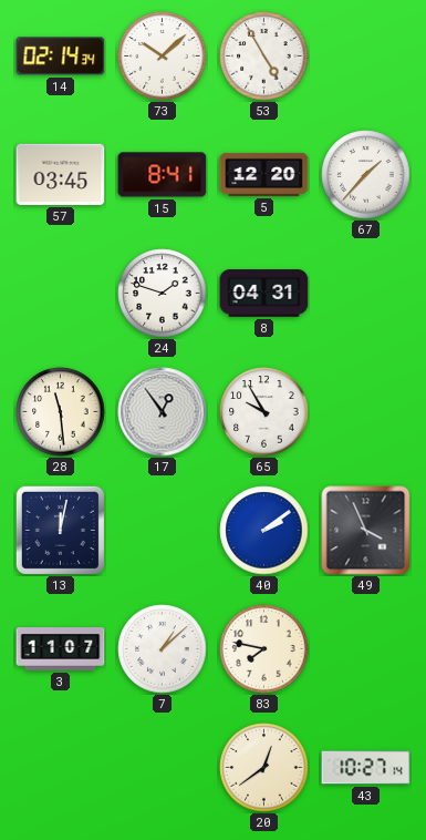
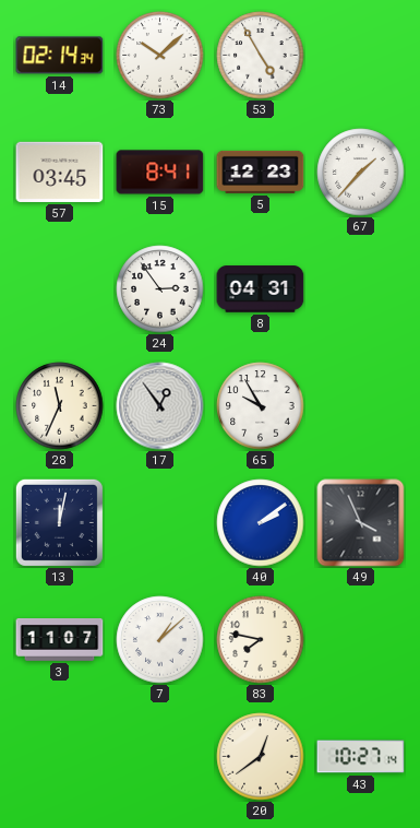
5: 12:20 -> 12:23
24: 1:48 -> 2:54
28: 11:29 -> 11:34
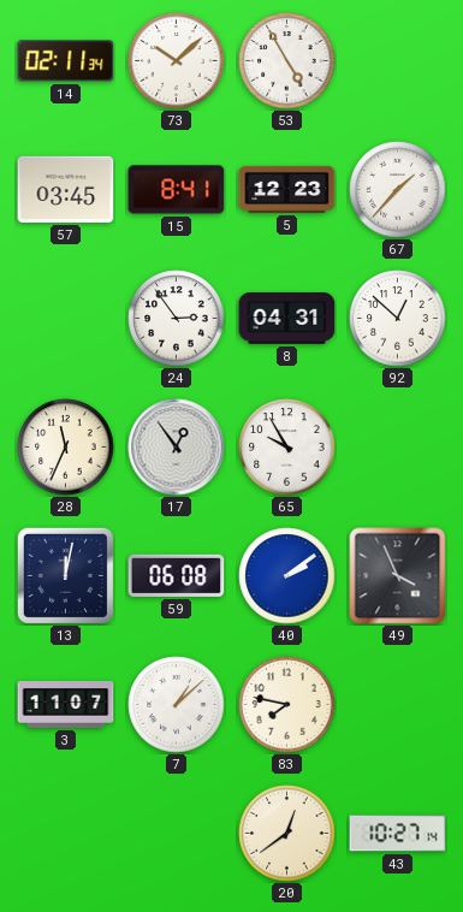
14: 02:14 -> 02:11
92: none -> 12:52
59: none -> 06:08
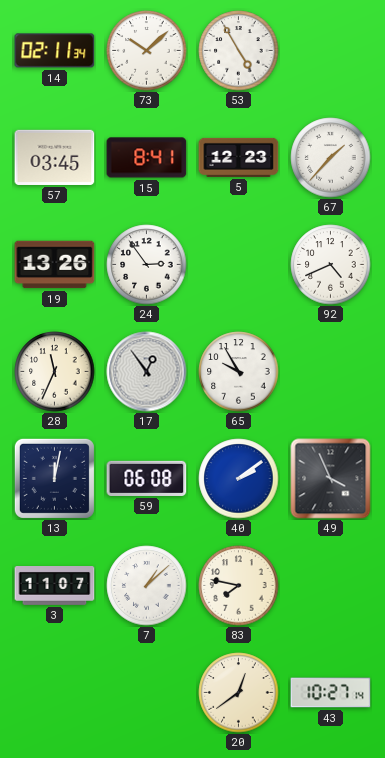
19: none -> 13:26
8: 04:31 -> none
92: 12:52 -> 4:41
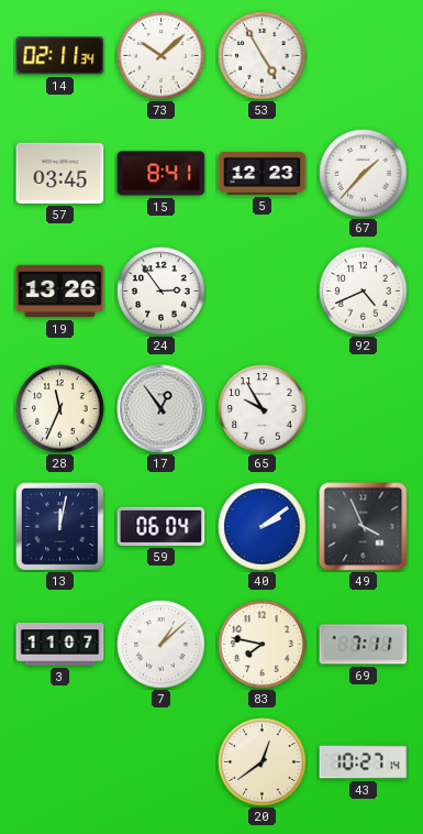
59: 06:08 -> 06:04
69: none -> 7:11
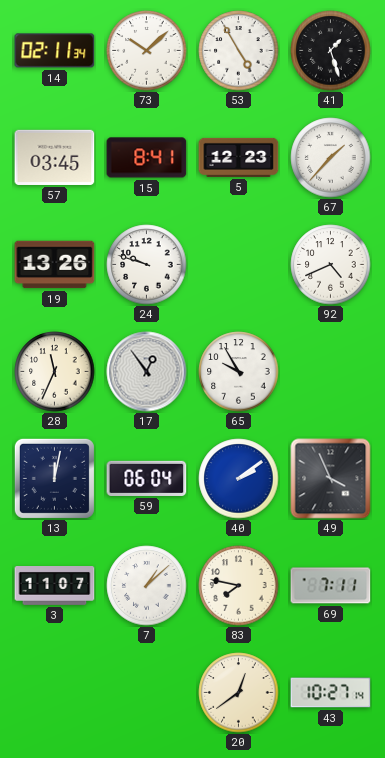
41: none -> 1:27
24: 2:54 -> 9:48
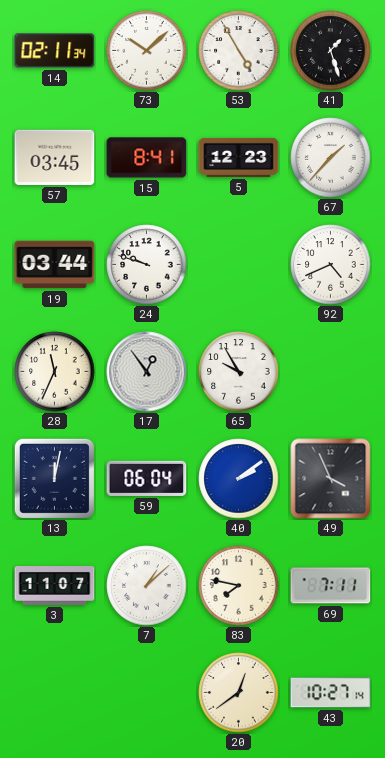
19: 13:26 -> 03:44
